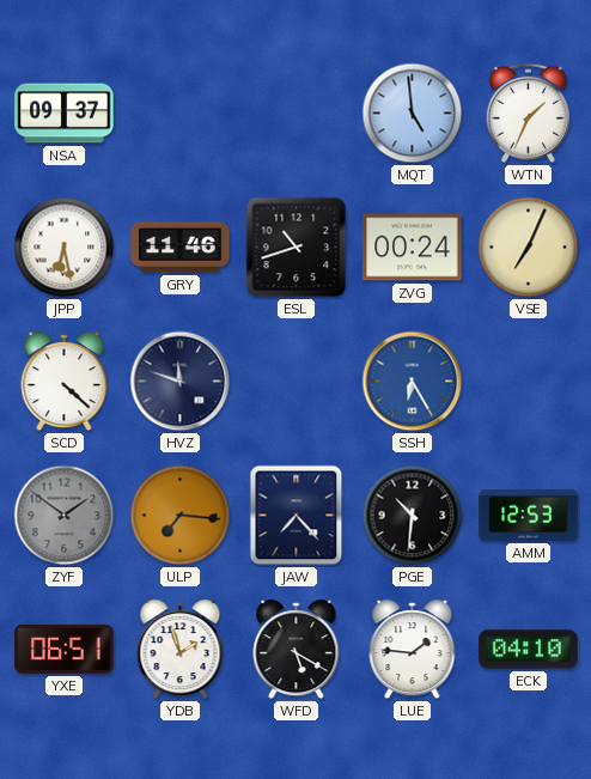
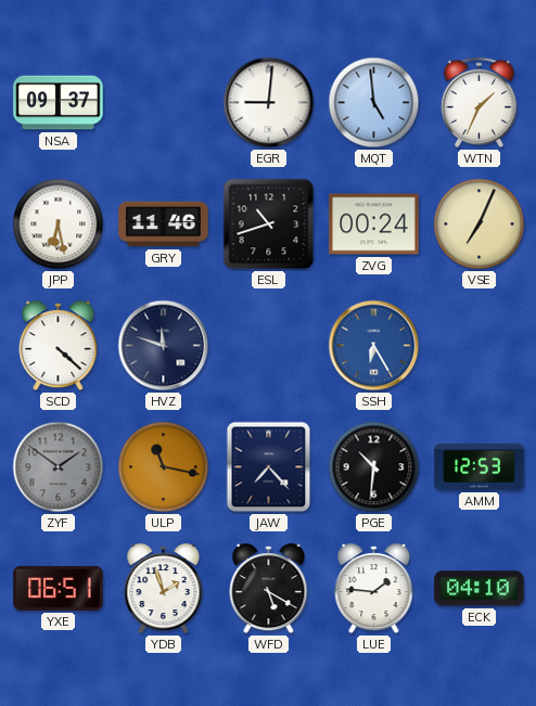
EGR: none -> 9:01
ULP: 7:16 -> 11:17
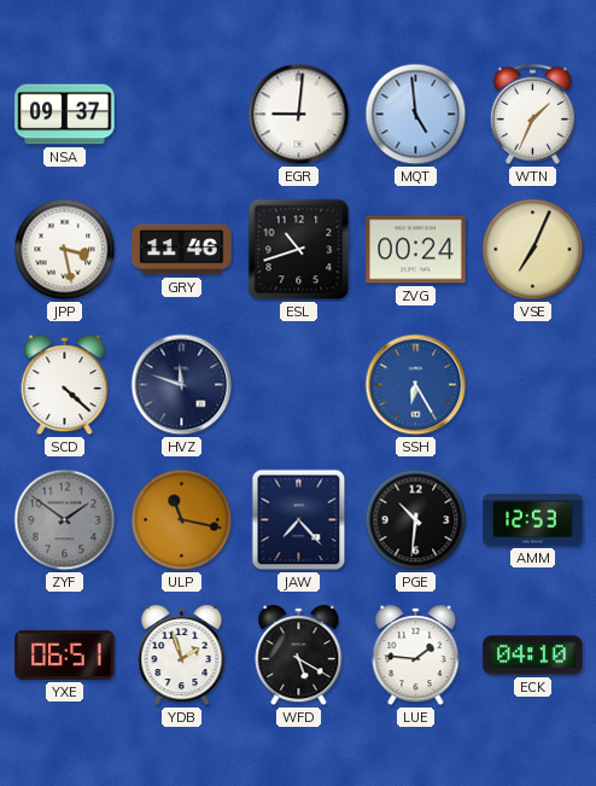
JPP: 6:28 -> 3:28
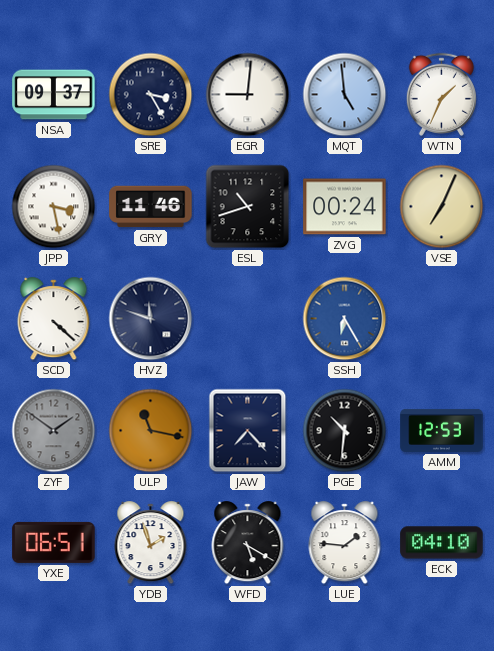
SRE: none -> 3:25
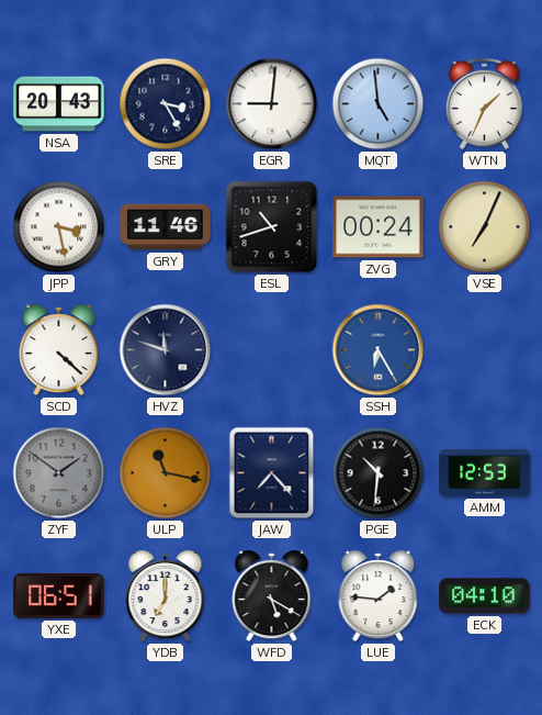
NSA: 09:37 -> 20:43
YDB: 1:57 -> 7:00
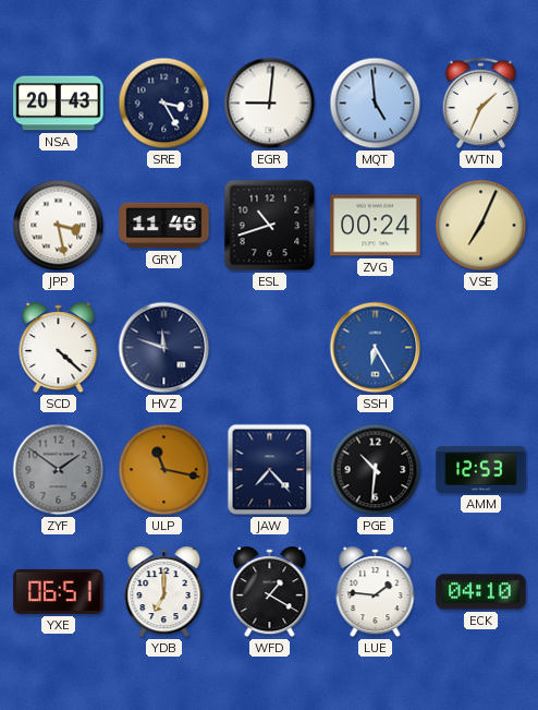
WFD: 5:20 -> 1:20
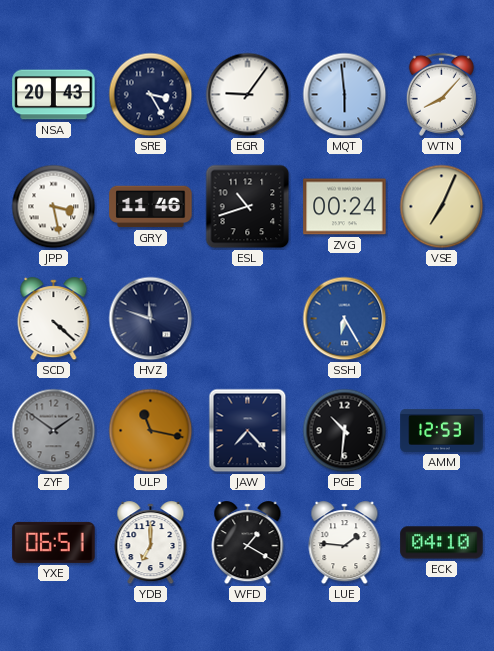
EGR: 9:01 -> 9:06
MQT: 4:59 -> 5:59
WTN: 1:34 -> 8:07
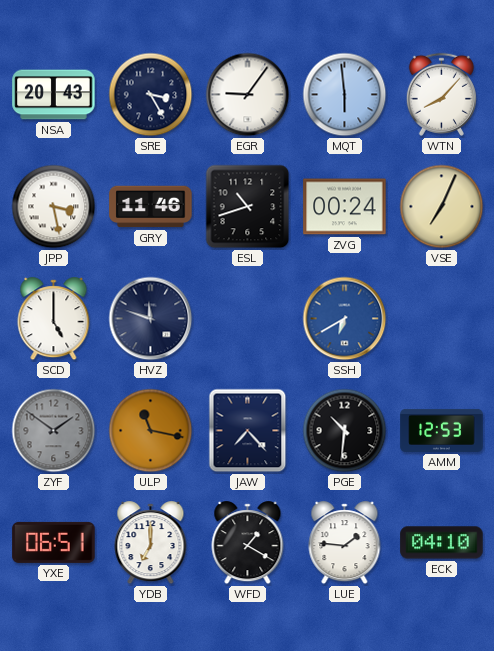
SCD: 4:22 -> 5:00
SSH: 6:25 -> 6:40
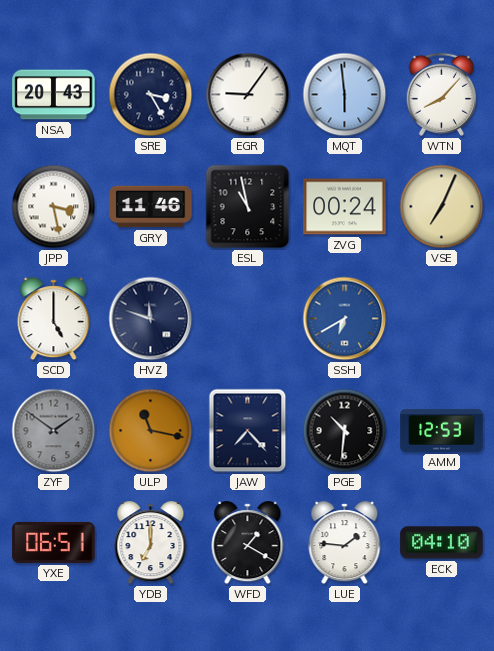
ESL: 10:42 -> 10:58
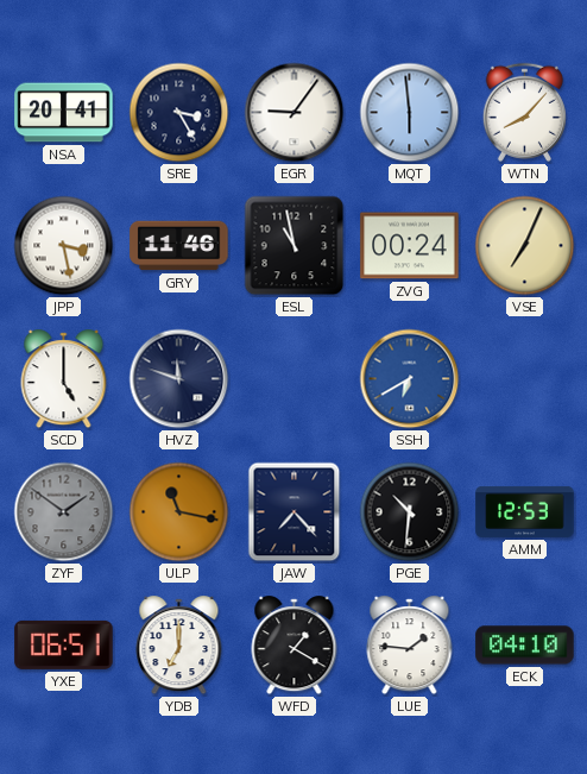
NSA: 20:43 -> 20:41
